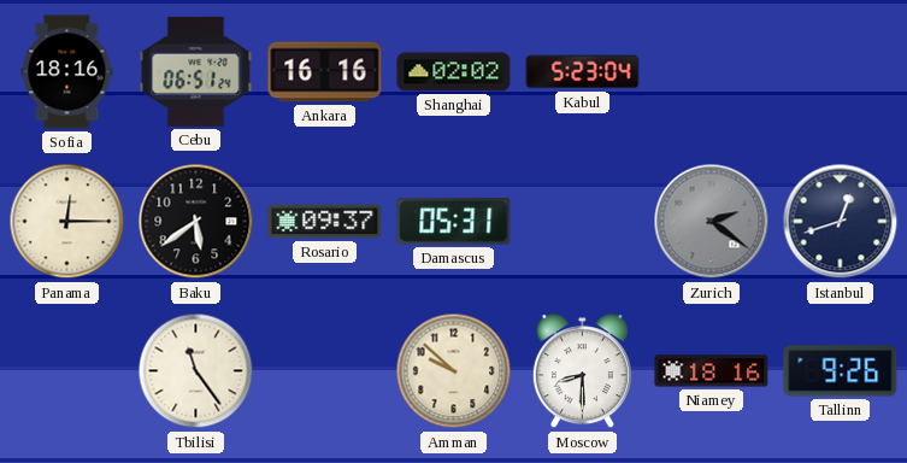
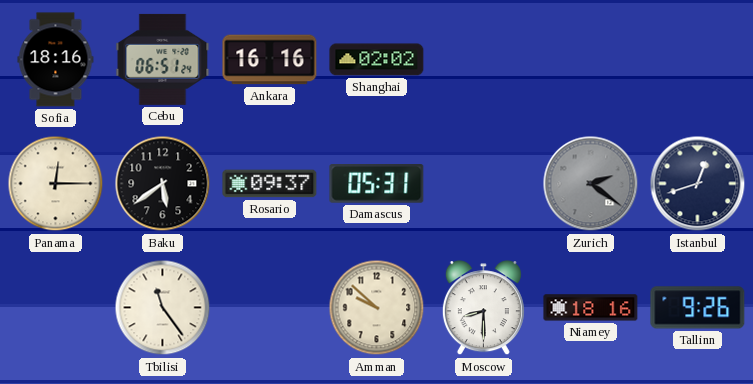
Kabul: 5:23 -> none
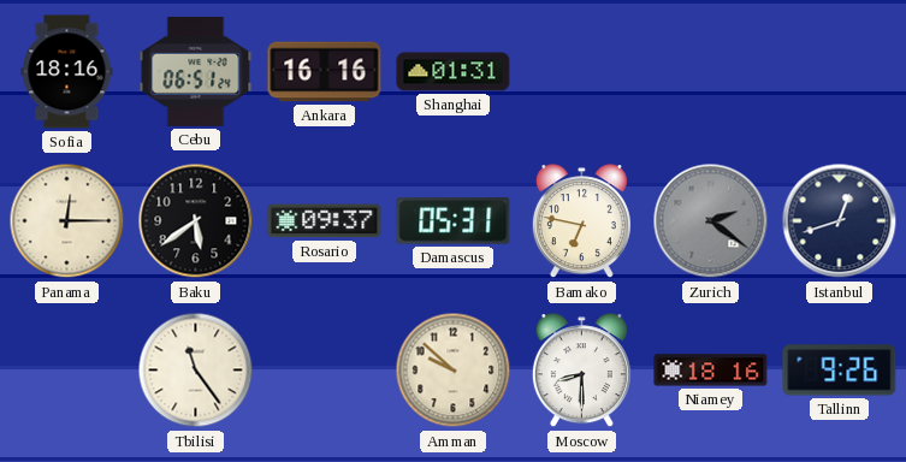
Shanghai: 02:02 -> 01:31
Bamako: none -> 6:47
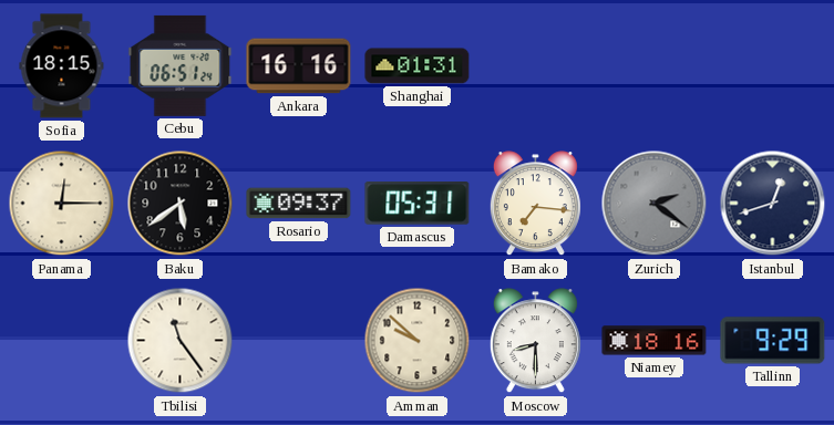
Sofia: 18:16 -> 18:15
Bamako: 6:47 -> 7:16
Tallinn: 9:26 -> 9:29
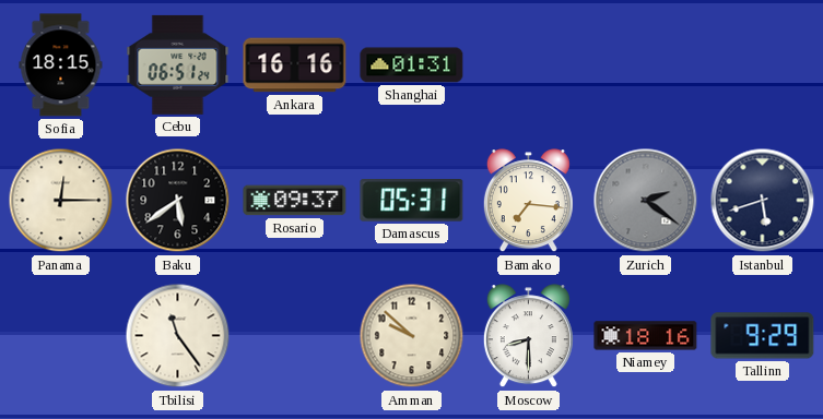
Istanbul: 12:42 -> 5:42
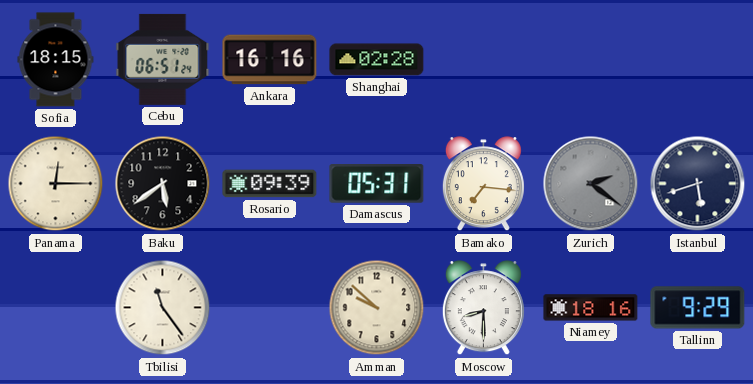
Shanghai: 01:31 -> 02:28
Rosario: 09:37 -> 09:39
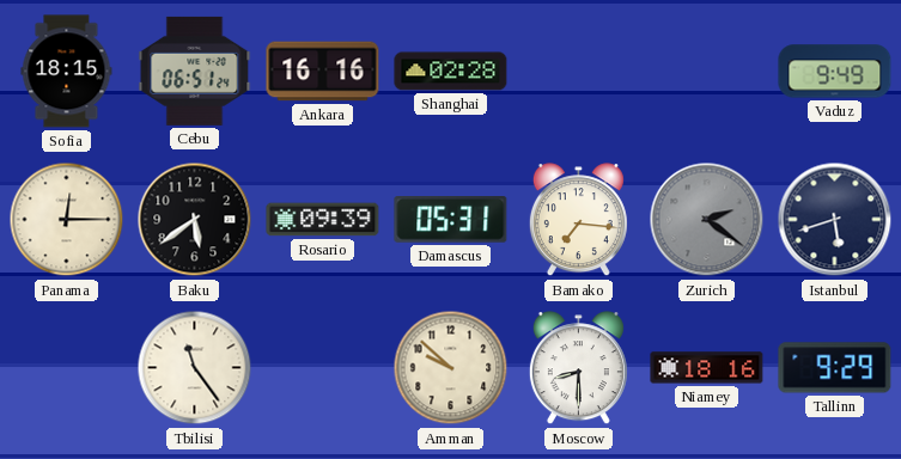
Vaduz: none -> 9:49
